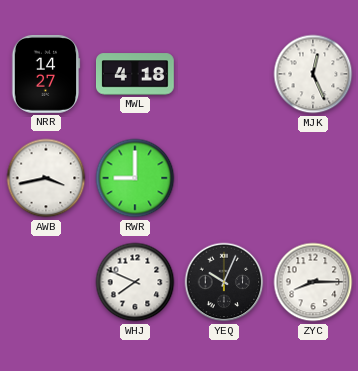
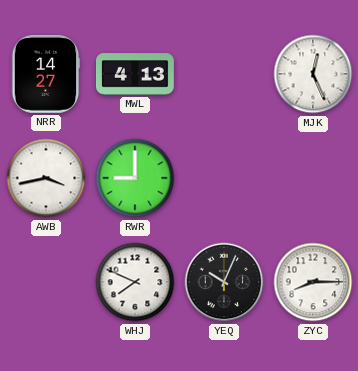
MWL: 4:18 -> 4:13
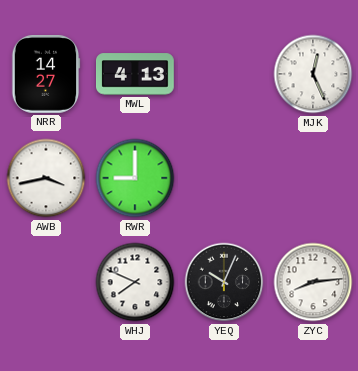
ZYC: 8:15 -> 8:14
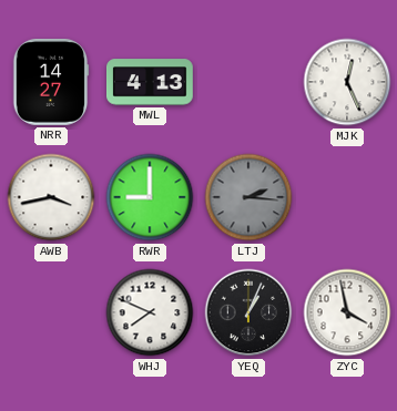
LTJ: none -> 2:16
YEQ: 10:04 -> 1:04
ZYC: 8:14 -> 3:58
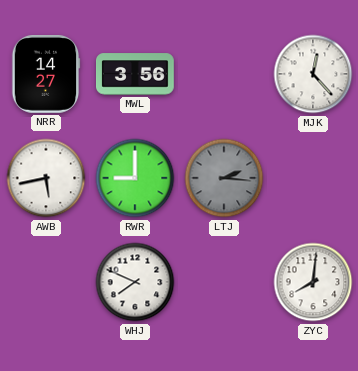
MWL: 4:13 -> 3:56
MJK: 12:26 -> 12:23
AWB: 3:43 -> 5:43
YEQ: 1:04 -> none
ZYC: 3:58 -> 8:01
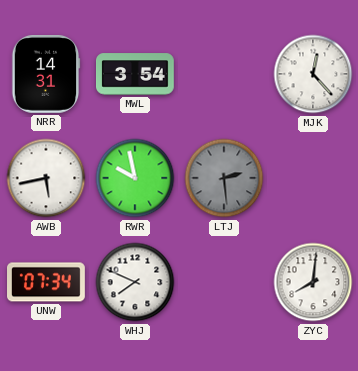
NRR: 14:27 -> 14:31
MWL: 3:56 -> 3:54
RWR: 9:00 -> 9:58
LTJ: 2:16 -> 2:29
UNW: none -> 07:34
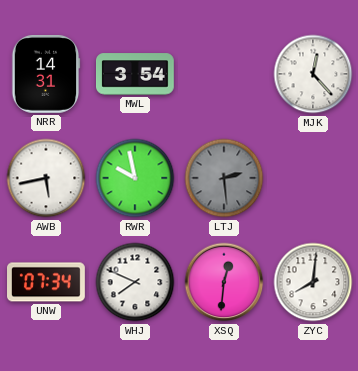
XSQ: none -> 12:31
